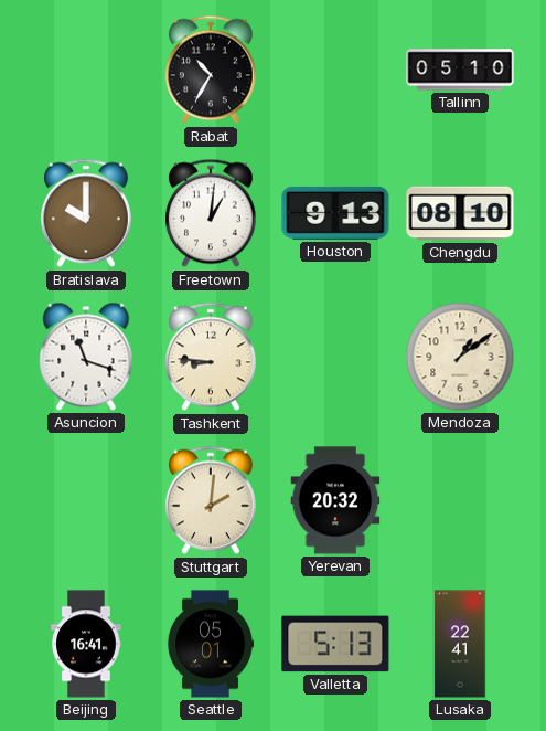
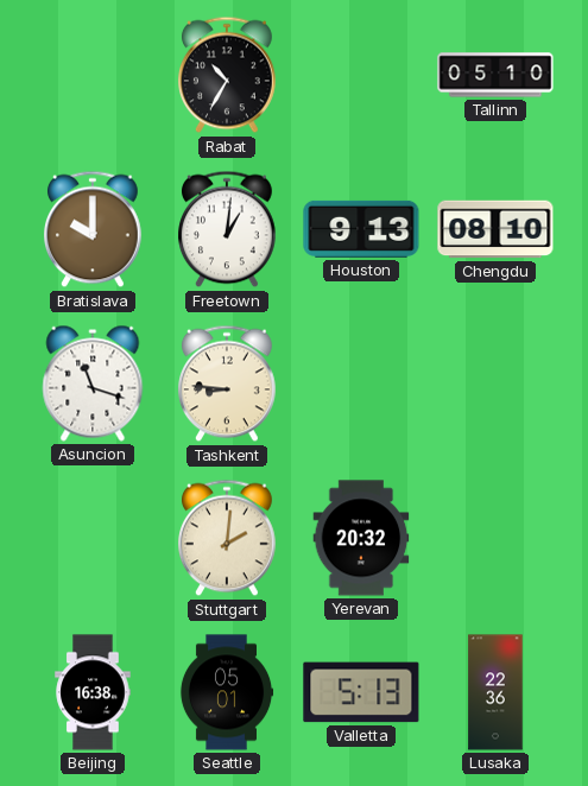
Mendoza: 1:09 -> none
Beijing: 16:41 -> 16:38
Lusaka: 22:41 -> 22:36
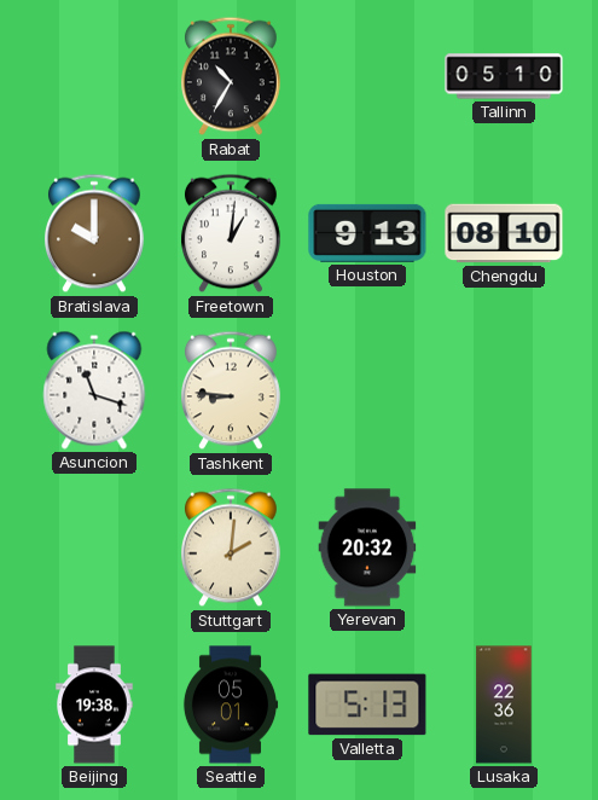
Beijing: 16:38 -> 19:38
